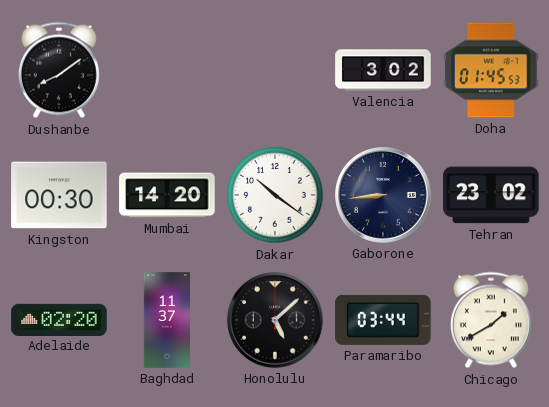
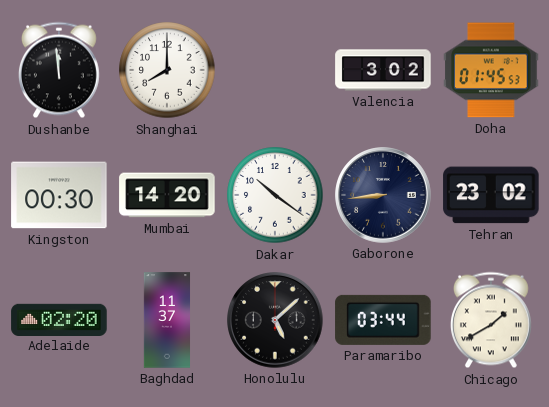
Dushanbe: 8:09 -> 11:59
Shanghai: none -> 8:00
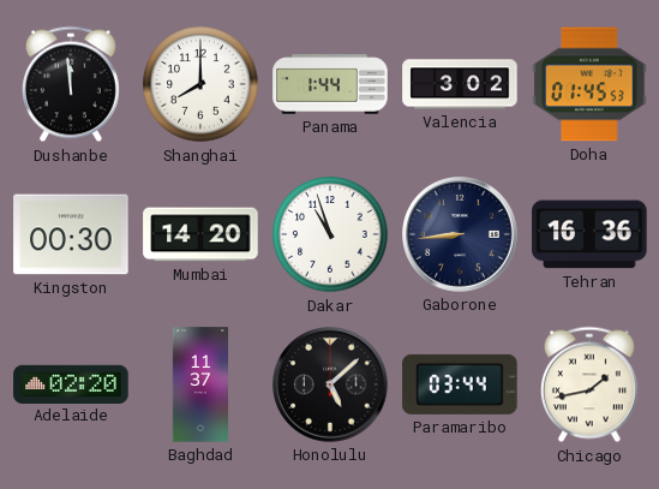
Panama: none -> 1:44
Dakar: 10:21 -> 10:57
Tehran: 23:02 -> 16:36
Chicago: 1:40 -> 1:43
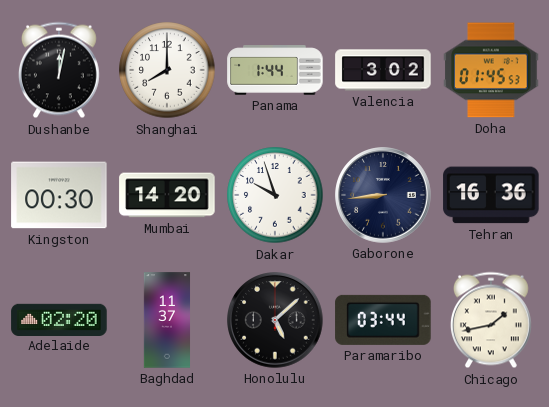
Dushanbe: 11:59 -> 12:02
Dakar: 10:57 -> 9:57
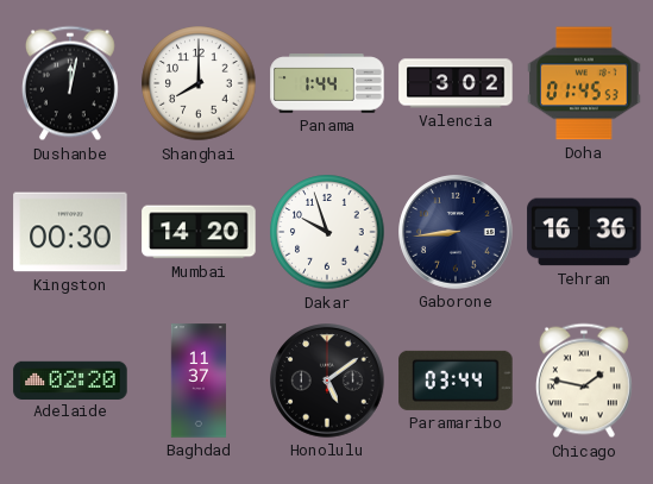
Honolulu: 5:08 -> 5:09
Chicago: 1:43 -> 1:47
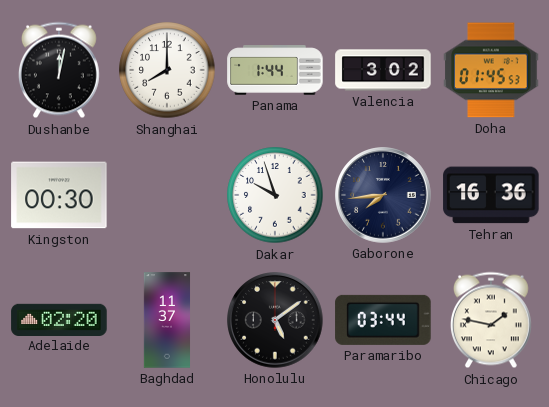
Mumbai: 14:20 -> none
Gaborone: 8:44 -> 7:44
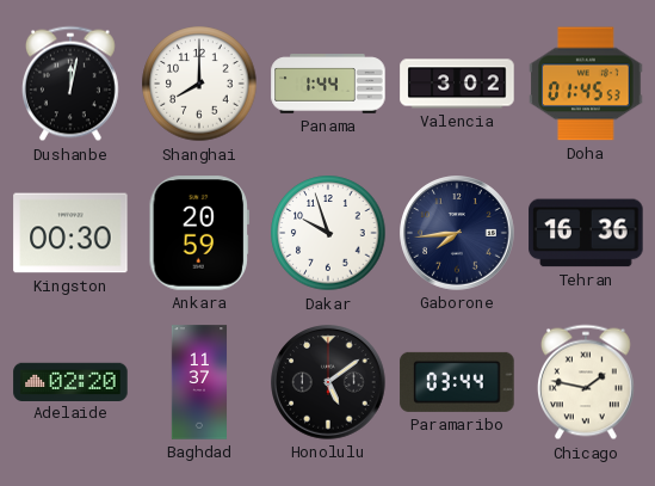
Ankara: none -> 20:59
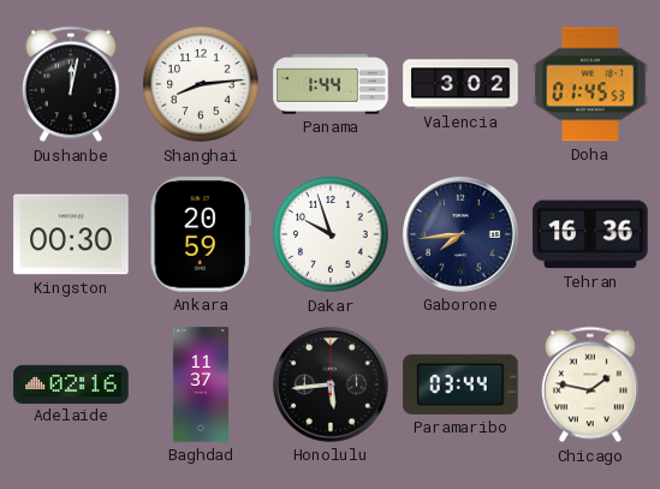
Shanghai: 8:00 -> 8:14
Adelaide: 02:20 -> 02:16
Honolulu: 5:09 -> 5:44
